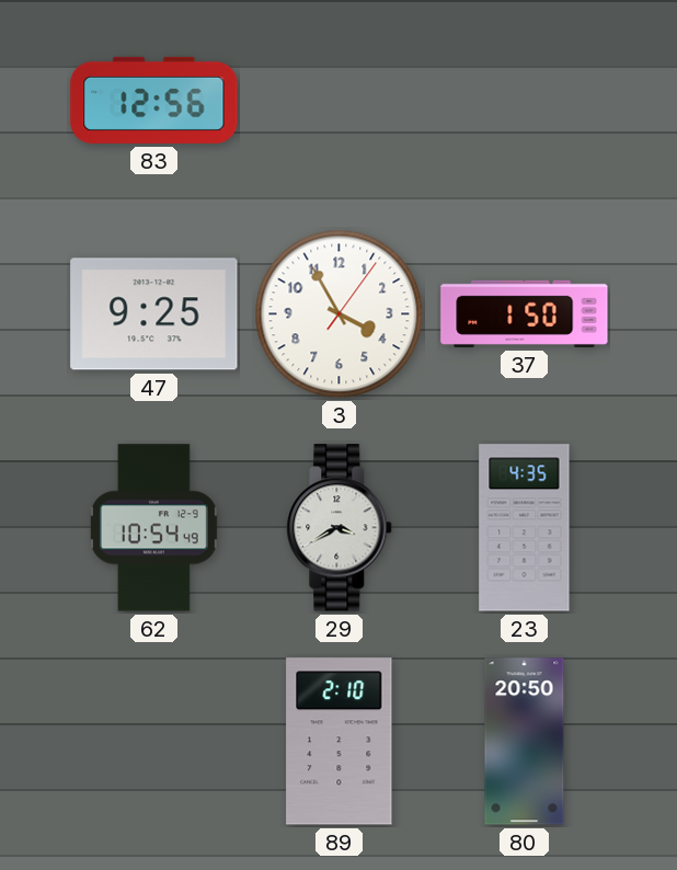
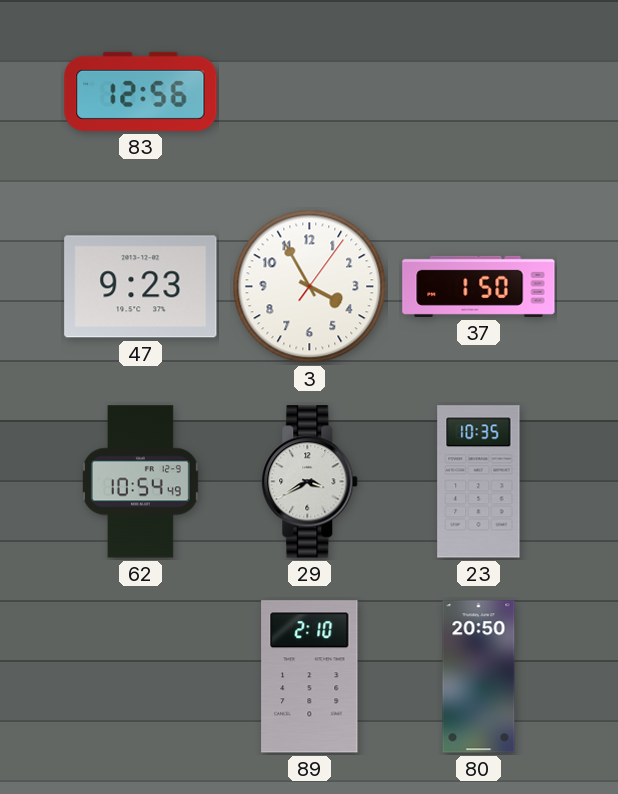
47: 9:25 -> 9:23
23: 4:35 -> 10:35
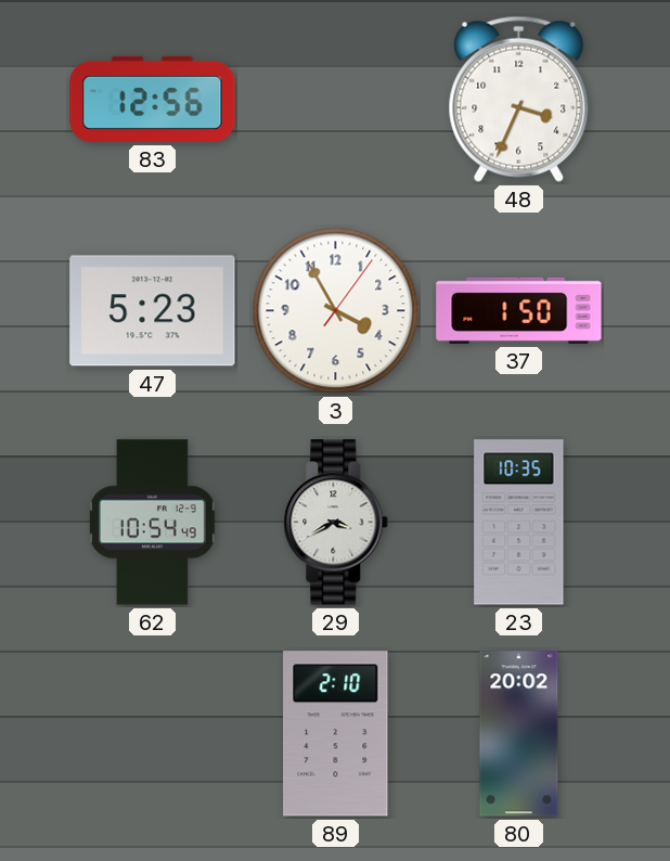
48: none -> 3:34
47: 9:23 -> 5:23
80: 20:50 -> 20:02
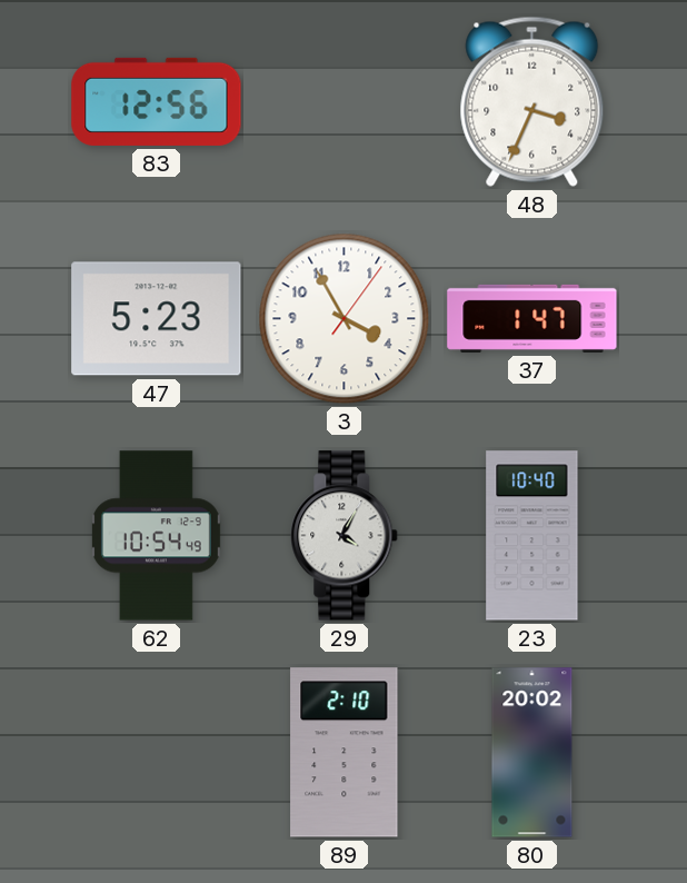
37: 1:50 -> 1:47
29: 3:40 -> 4:05
23: 10:35 -> 10:40
